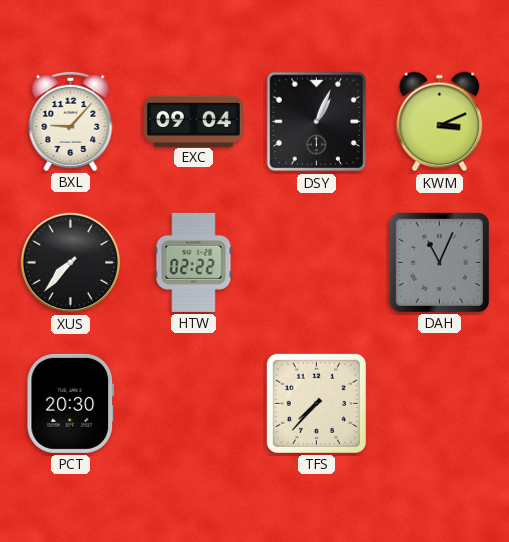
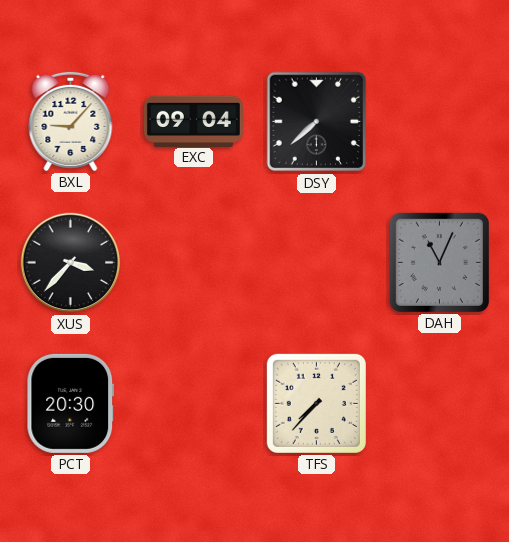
DSY: 1:04 -> 7:38
KWM: 3:11 -> none
XUS: 7:37 -> 3:37
HTW: 02:22 -> none
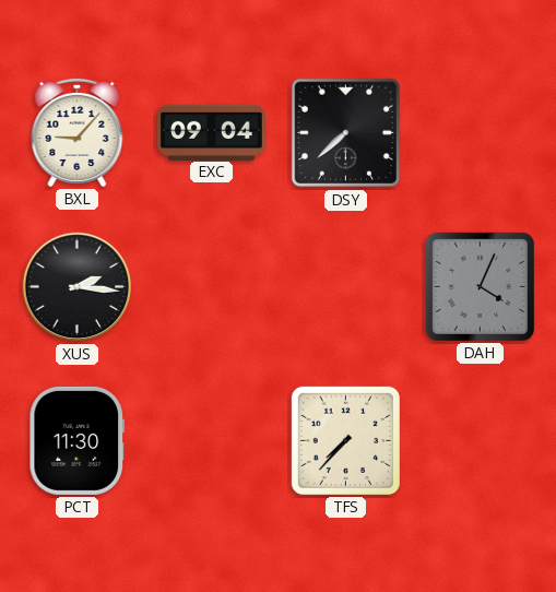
XUS: 3:37 -> 2:16
DAH: 11:04 -> 4:04
PCT: 20:30 -> 11:30
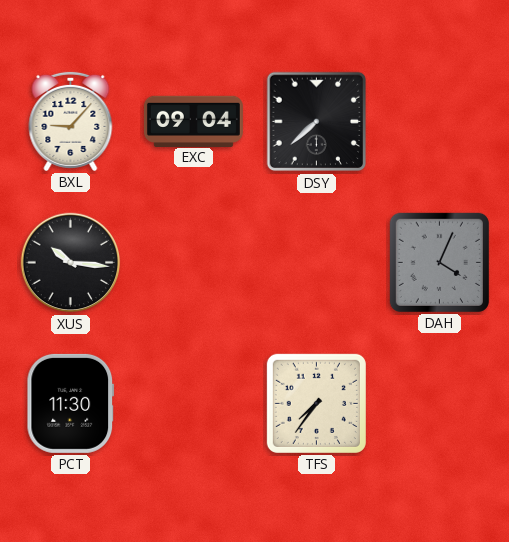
XUS: 2:16 -> 10:16
TFS: 7:37 -> 7:36
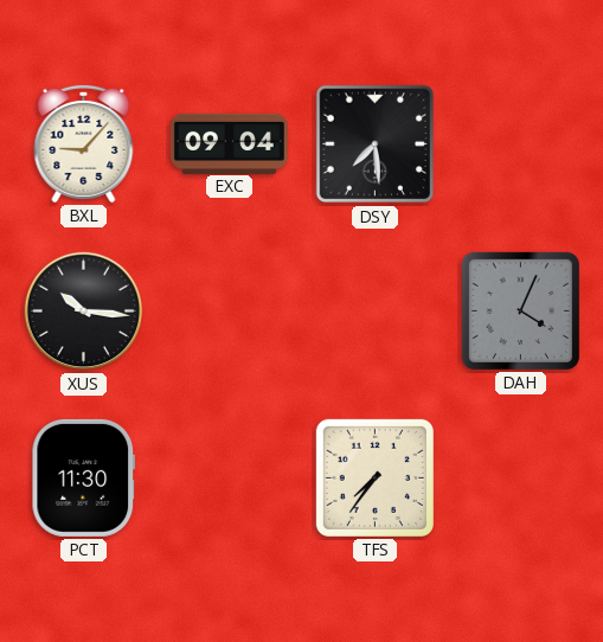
DSY: 7:38 -> 7:29
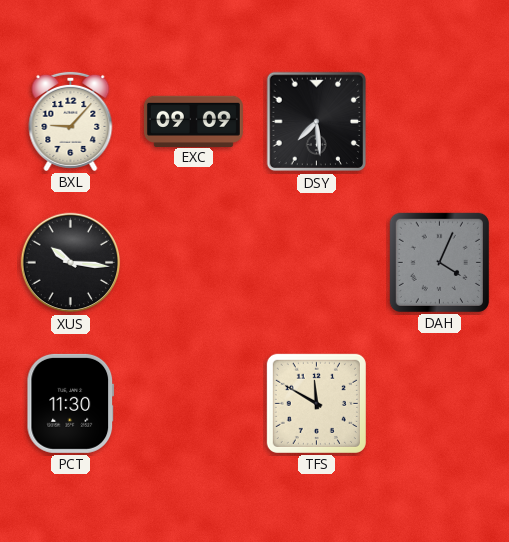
EXC: 09:04 -> 09:09
TFS: 7:36 -> 11:50
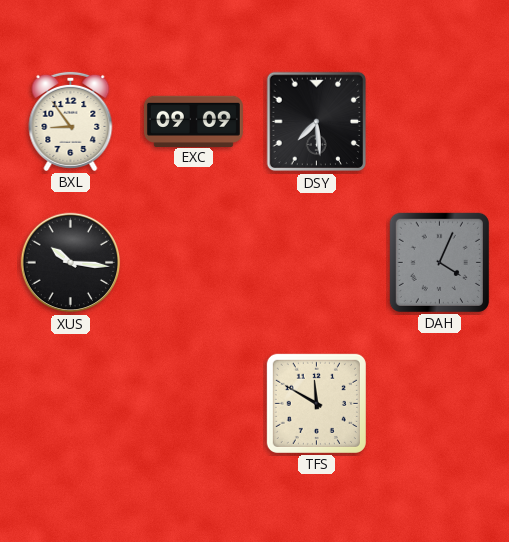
BXL: 9:07 -> 8:54
PCT: 11:30 -> none
